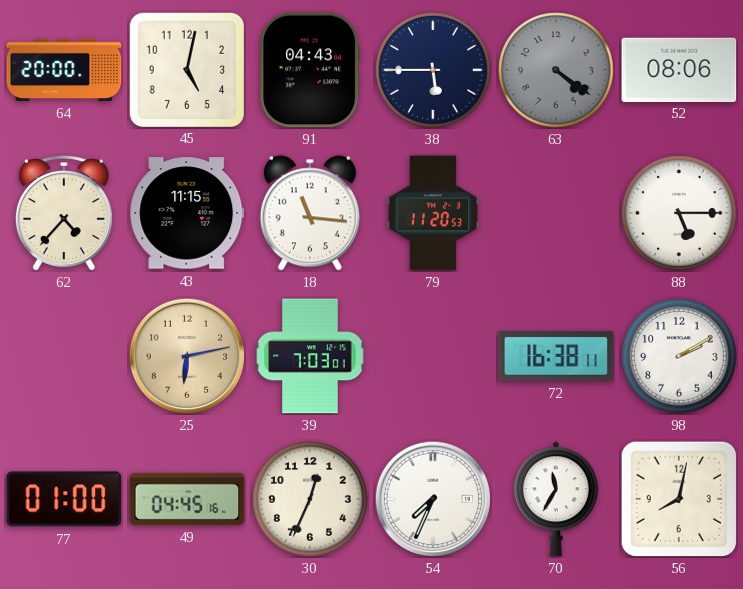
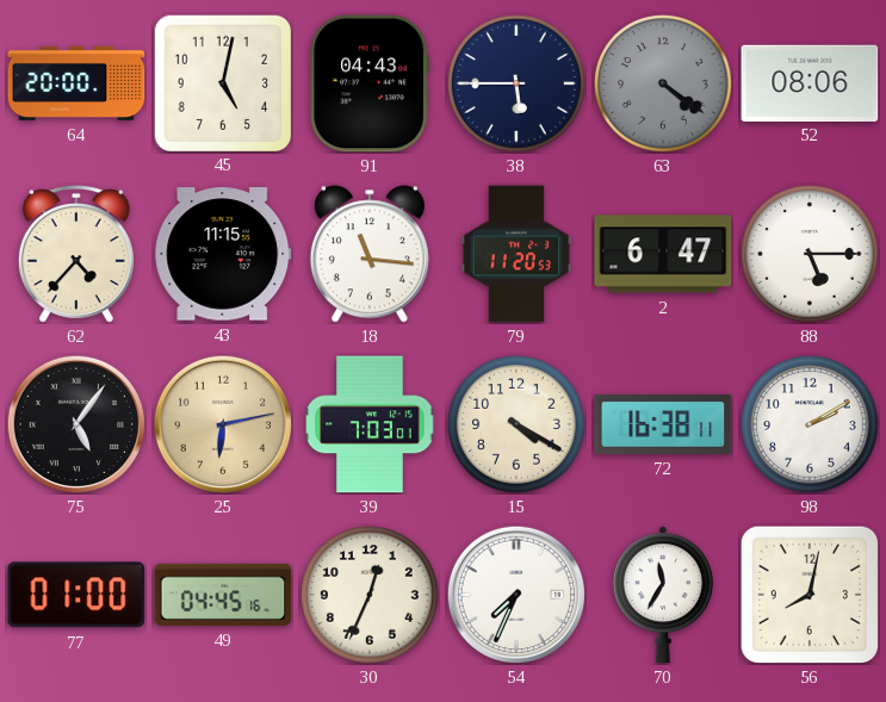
2: none -> 6:47
75: none -> 5:06
15: none -> 4:20
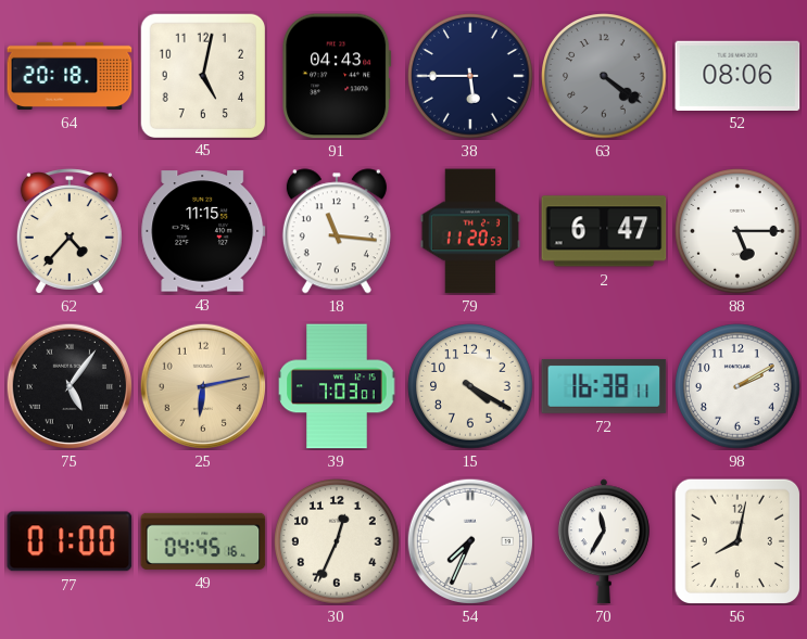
64: 20:00 -> 20:18
